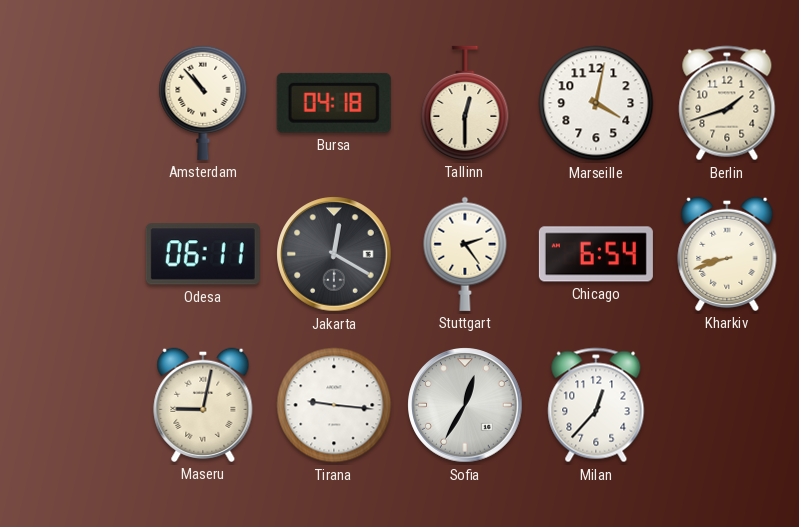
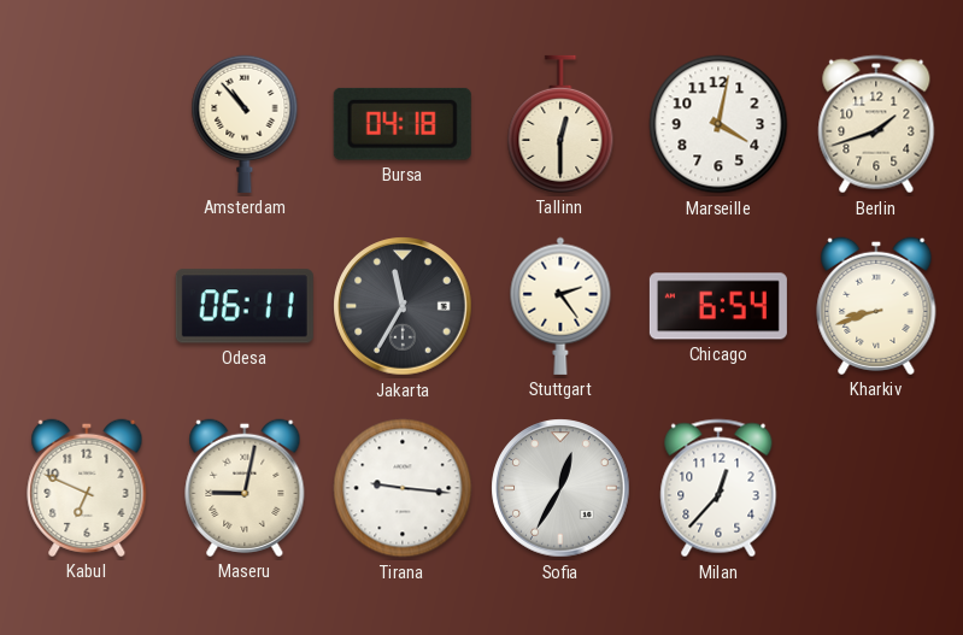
Jakarta: 12:20 -> 11:35
Kabul: none -> 6:49
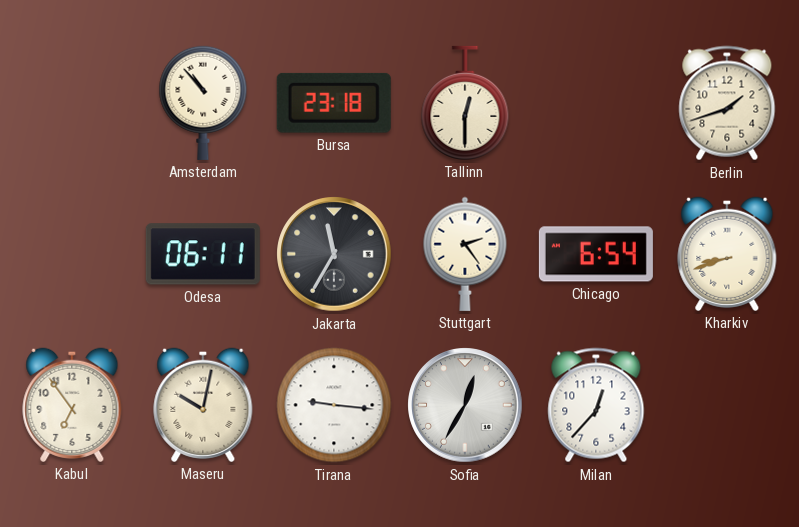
Bursa: 04:18 -> 23:18
Marseille: 4:02 -> none
Kabul: 6:49 -> 6:54
Maseru: 9:02 -> 10:02
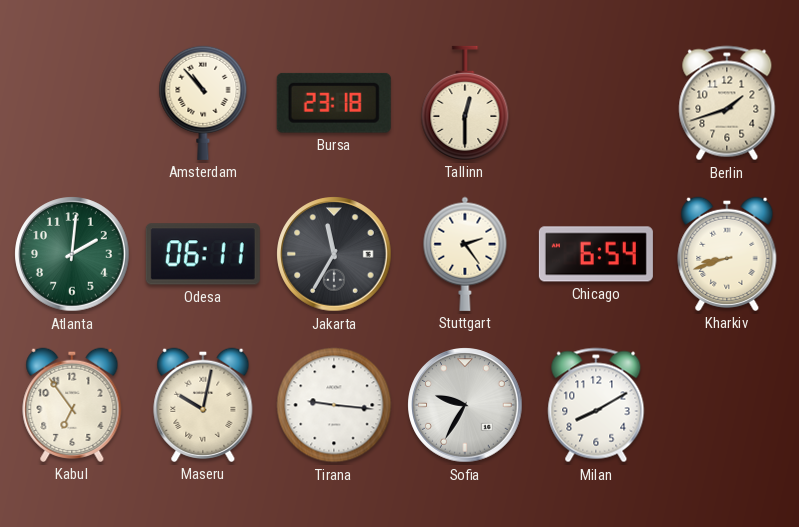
Atlanta: none -> 2:01
Sofia: 12:35 -> 9:35
Milan: 12:37 -> 8:10
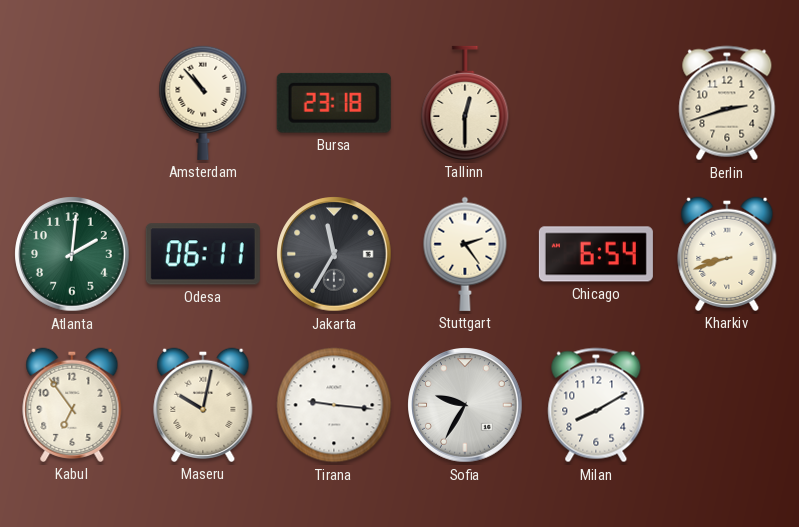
Berlin: 1:42 -> 2:42
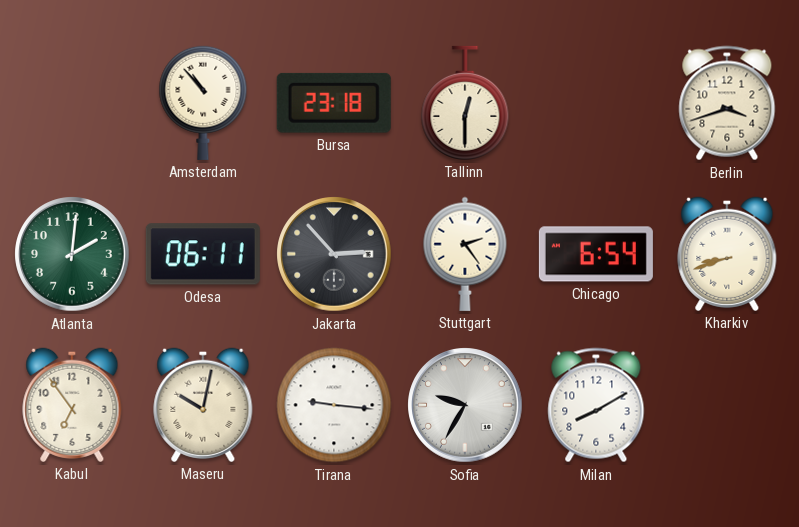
Berlin: 2:42 -> 3:42
Jakarta: 11:35 -> 2:53
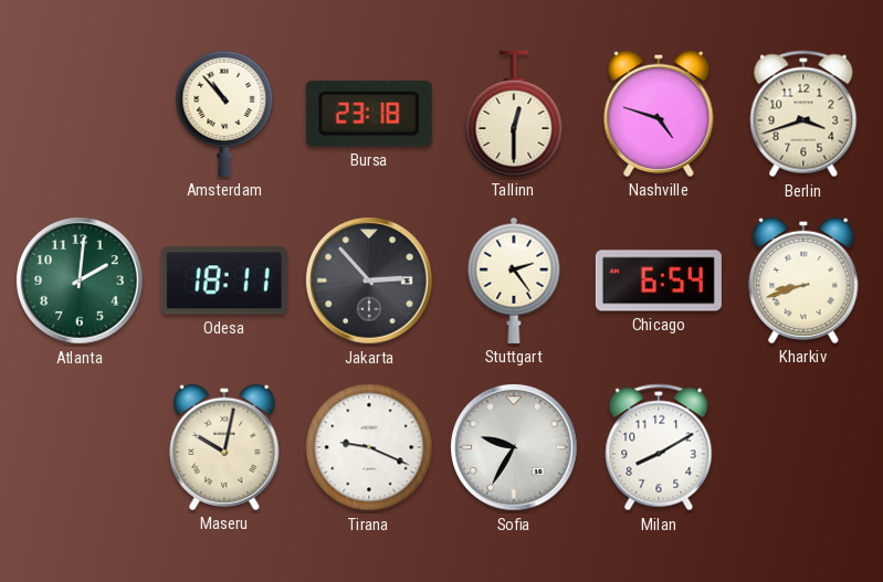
Nashville: none -> 4:48
Odesa: 06:11 -> 18:11
Kabul: 6:54 -> none
Tirana: 9:16 -> 9:19
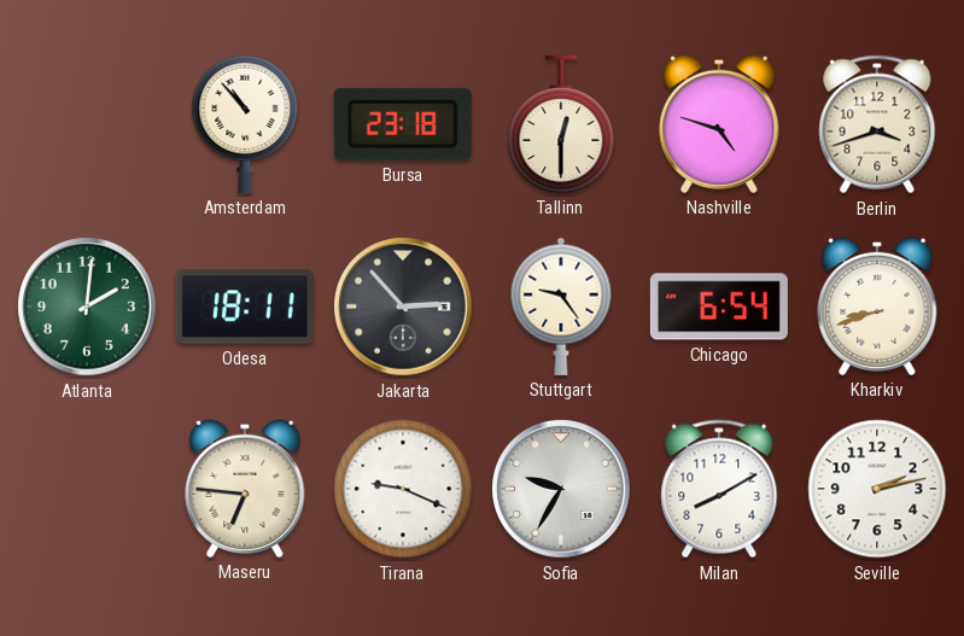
Stuttgart: 2:24 -> 9:24
Maseru: 10:02 -> 6:46
Seville: none -> 2:13
